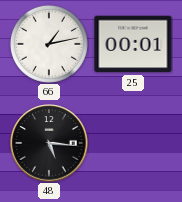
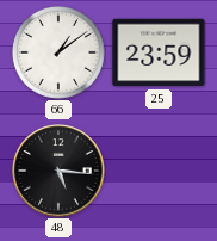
66: 1:13 -> 1:09
25: 00:01 -> 23:59
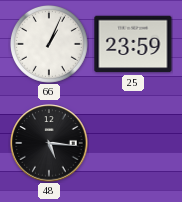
66: 1:09 -> 1:04
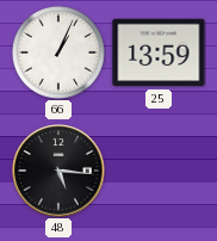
25: 23:59 -> 13:59
